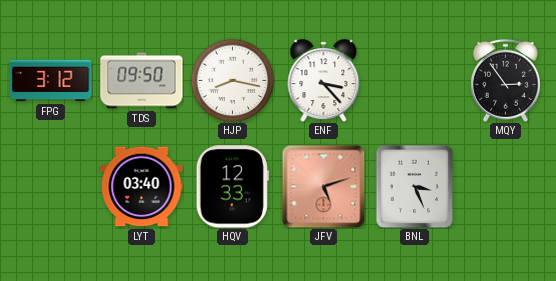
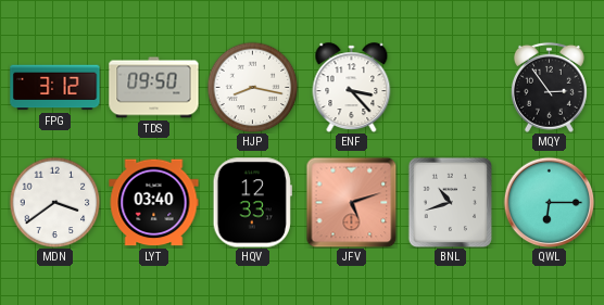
MDN: none -> 3:39
BNL: 3:26 -> 10:42
QWL: none -> 6:15
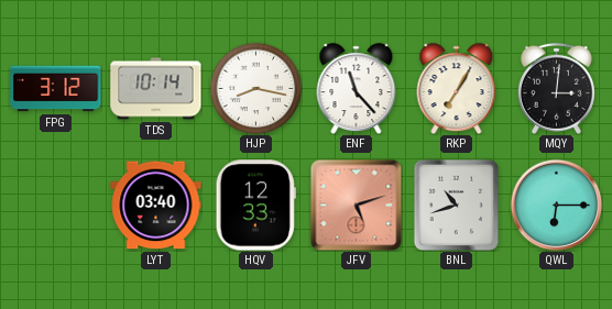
TDS: 09:50 -> 10:14
ENF: 3:23 -> 11:23
RKP: none -> 7:05
MQY: 2:54 -> 3:01
MDN: 3:39 -> none
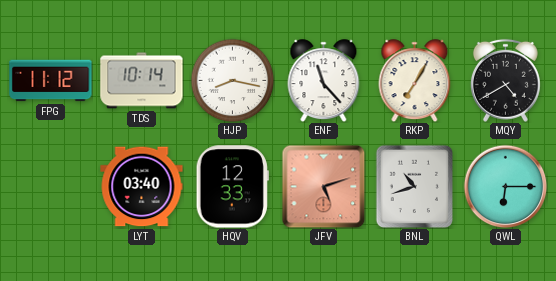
FPG: 3:12 -> 11:12
MQY: 3:01 -> 4:40
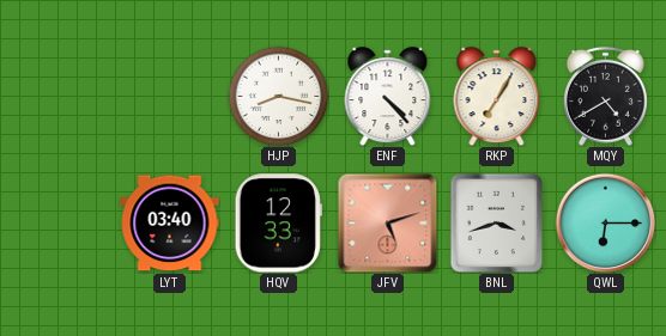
FPG: 11:12 -> none
TDS: 10:14 -> none
ENF: 11:23 -> 4:23
BNL: 10:42 -> 3:42
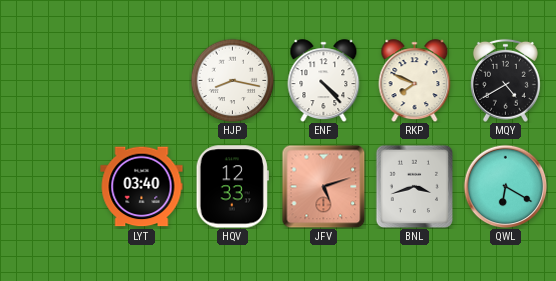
RKP: 7:05 -> 7:49
QWL: 6:15 -> 6:20
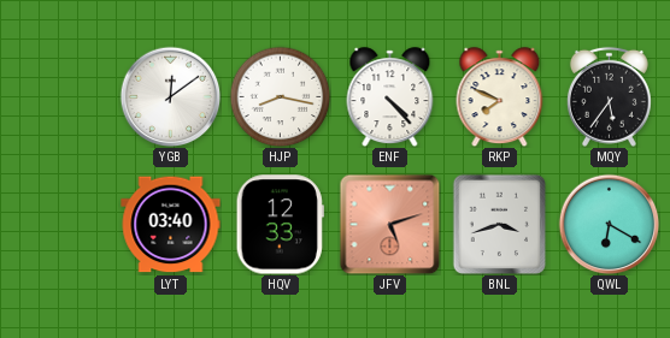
YGB: none -> 12:09
MQY: 4:40 -> 5:36
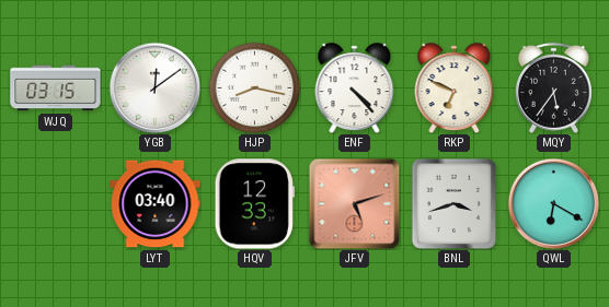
WJQ: none -> 03:15
RKP: 7:49 -> 6:49
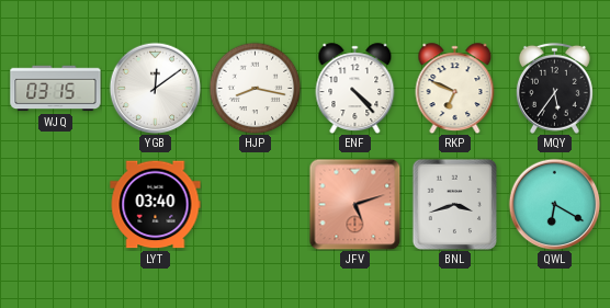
HQV: 12:33 -> none
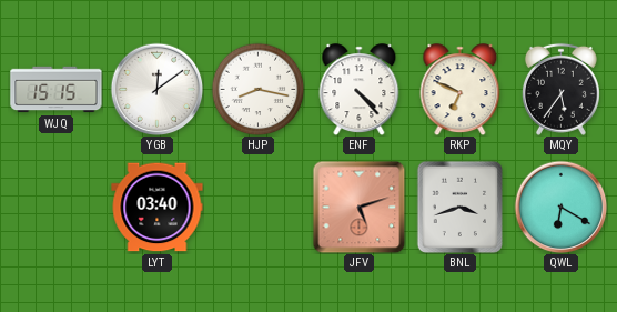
WJQ: 03:15 -> 15:15
